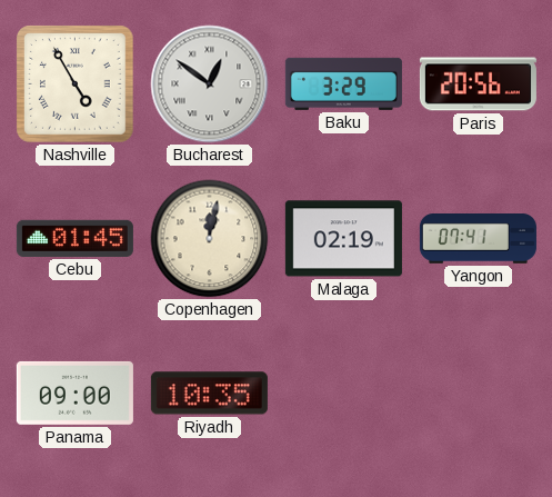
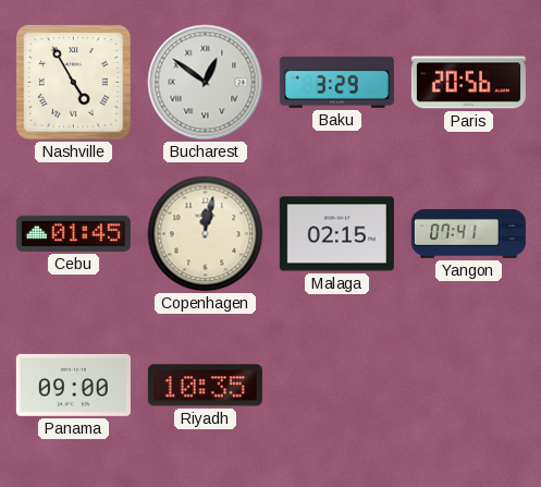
Malaga: 02:19 -> 02:15
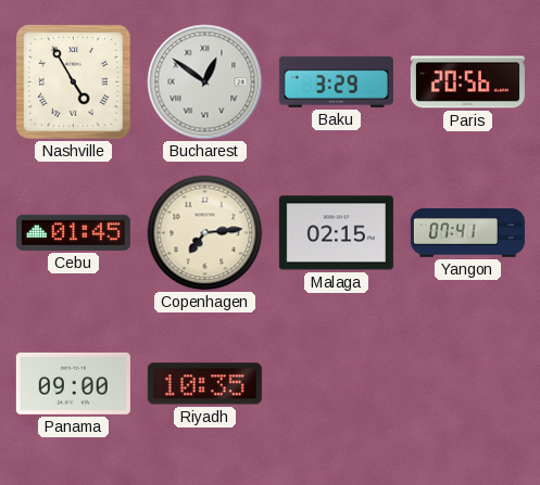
Copenhagen: 12:02 -> 7:14
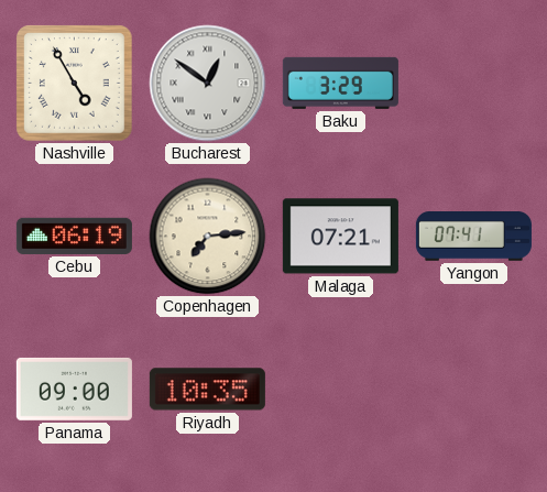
Paris: 20:56 -> none
Cebu: 01:45 -> 06:19
Malaga: 02:15 -> 07:21
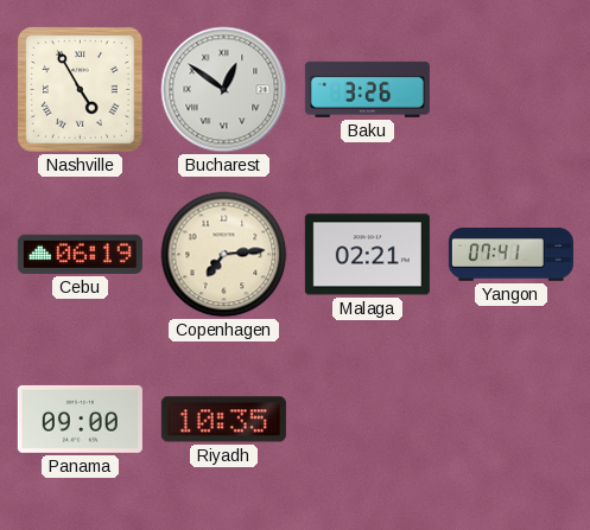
Baku: 3:29 -> 3:26
Malaga: 07:21 -> 02:21
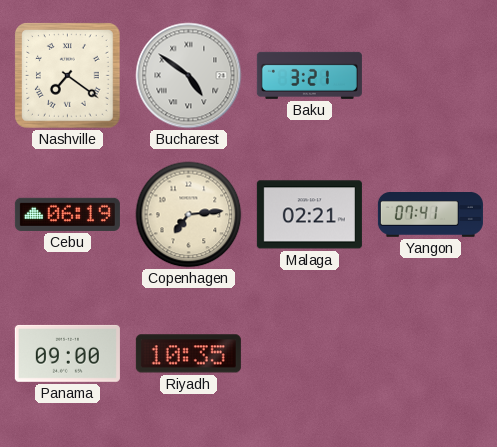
Nashville: 4:55 -> 7:21
Bucharest: 12:51 -> 4:51
Baku: 3:26 -> 3:21
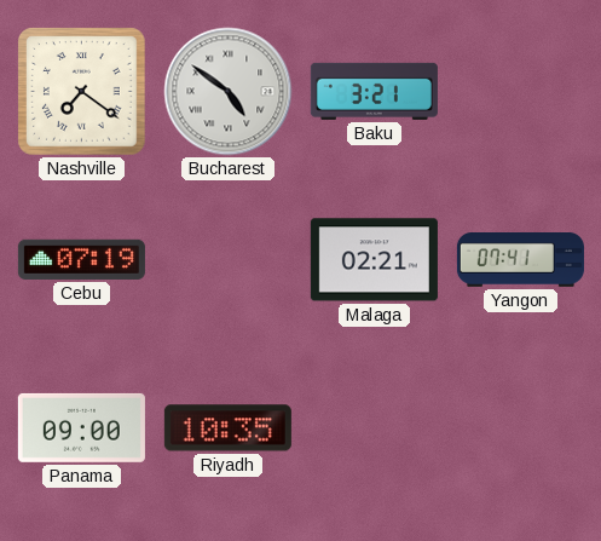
Cebu: 06:19 -> 07:19
Copenhagen: 7:14 -> none
